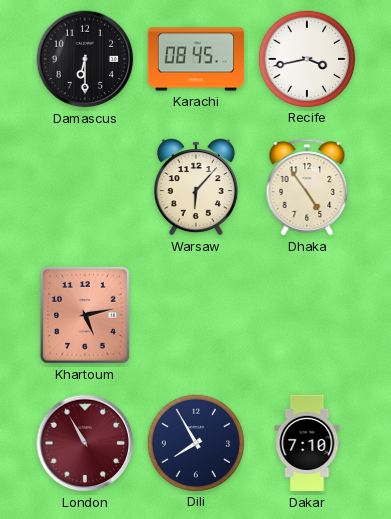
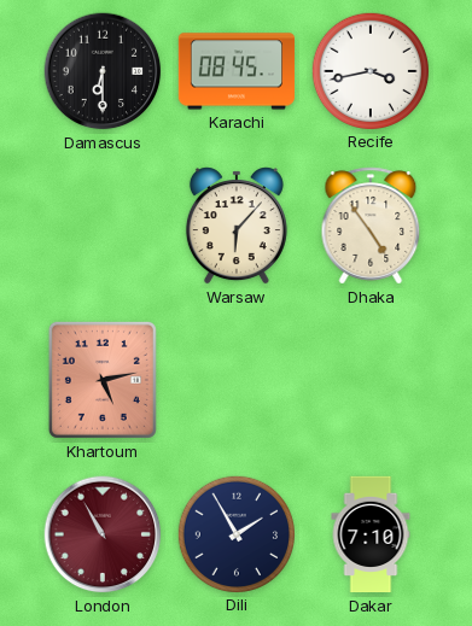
Dili: 7:55 -> 1:55
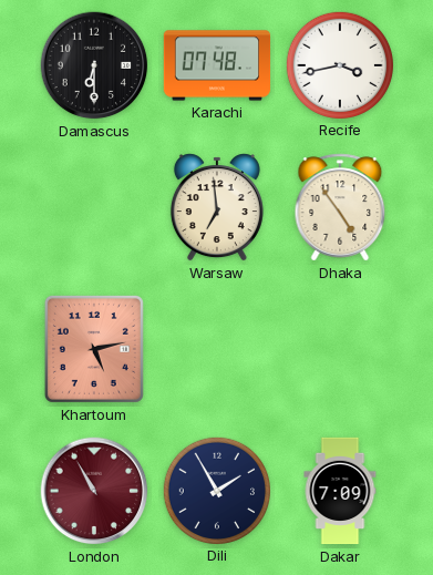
Karachi: 08:45 -> 07:48
Warsaw: 6:07 -> 6:59
Dakar: 7:10 -> 7:09
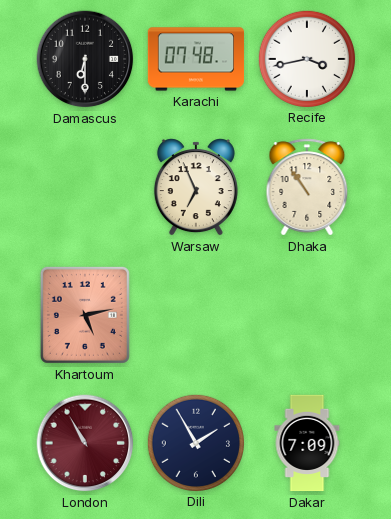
Warsaw: 6:59 -> 6:56
Dhaka: 4:54 -> 10:54
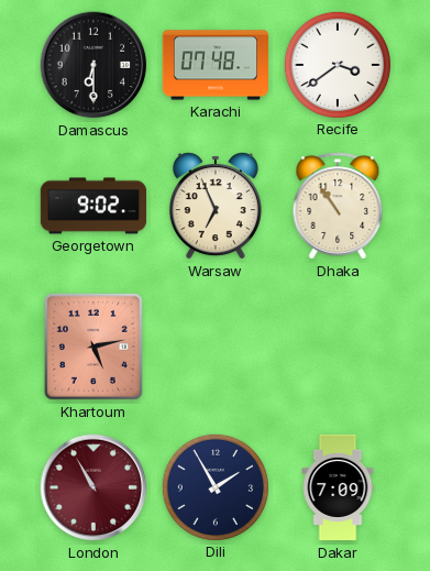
Recife: 3:43 -> 3:39
Georgetown: none -> 9:02
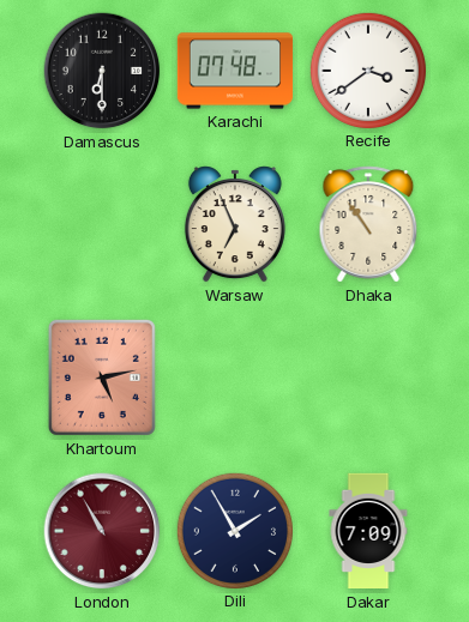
Georgetown: 9:02 -> none
